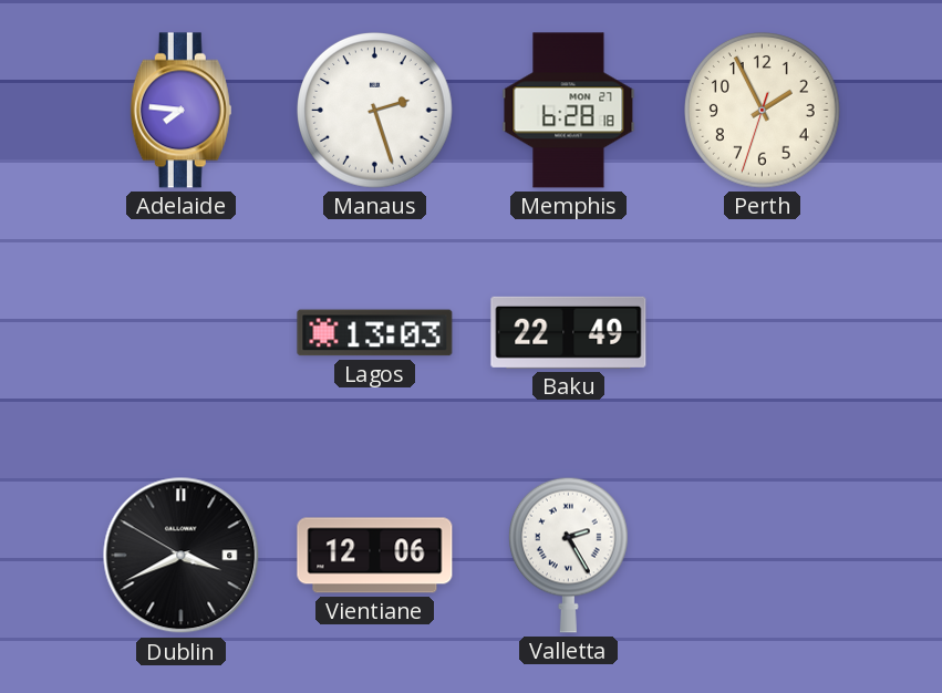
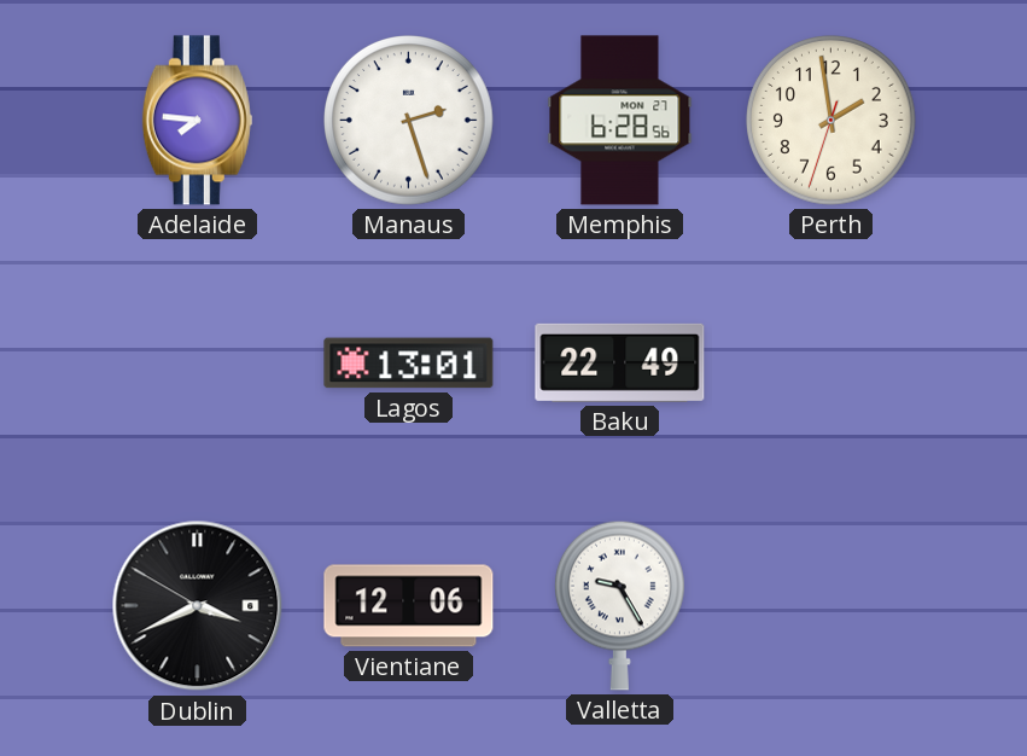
Memphis: 6:28:18 -> 6:28:56
Perth: 1:55 -> 1:58
Lagos: 13:03 -> 13:01
Valletta: 2:25 -> 9:25
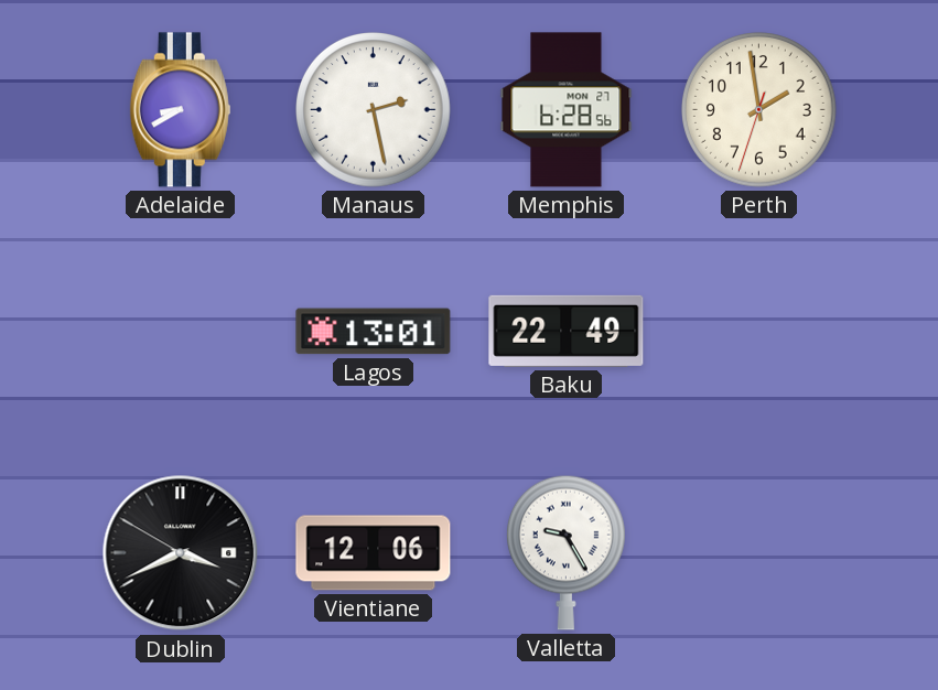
Adelaide: 7:46 -> 8:40
Manaus: 2:27 -> 2:28
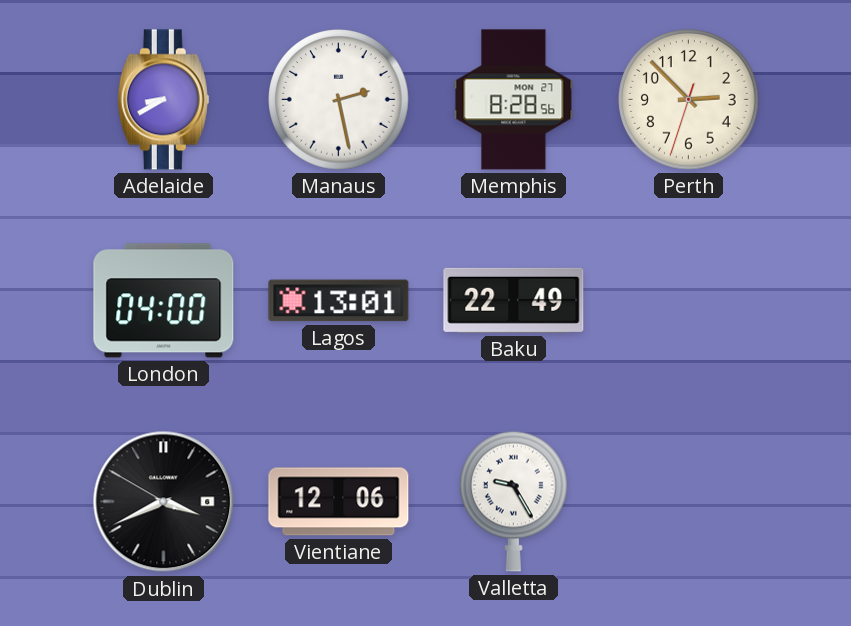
Memphis: 6:28 -> 8:28
Perth: 1:58 -> 2:52
London: none -> 04:00
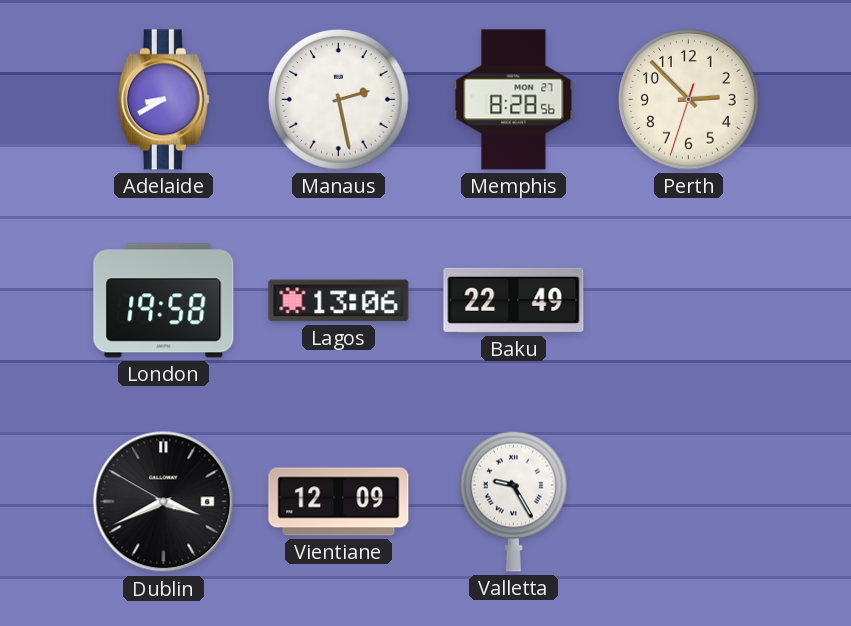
London: 04:00 -> 19:58
Lagos: 13:01 -> 13:06
Vientiane: 12:06 -> 12:09
